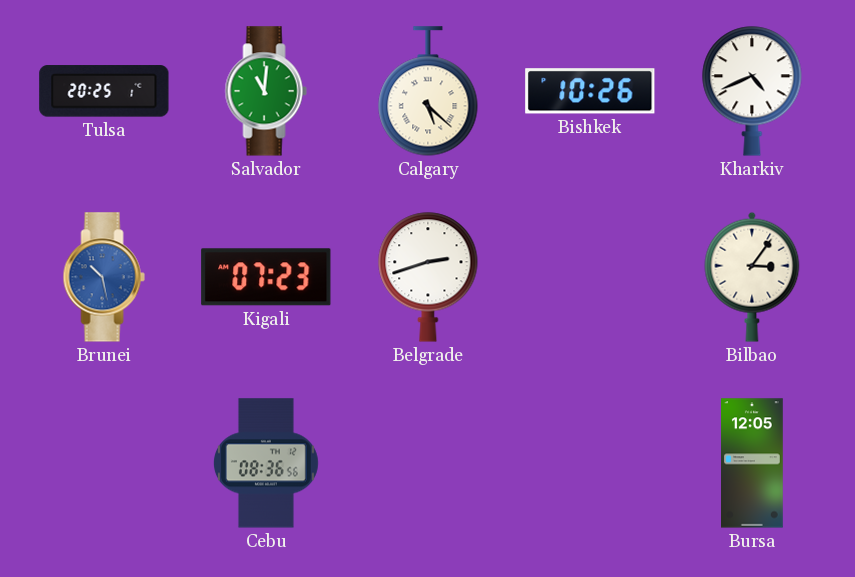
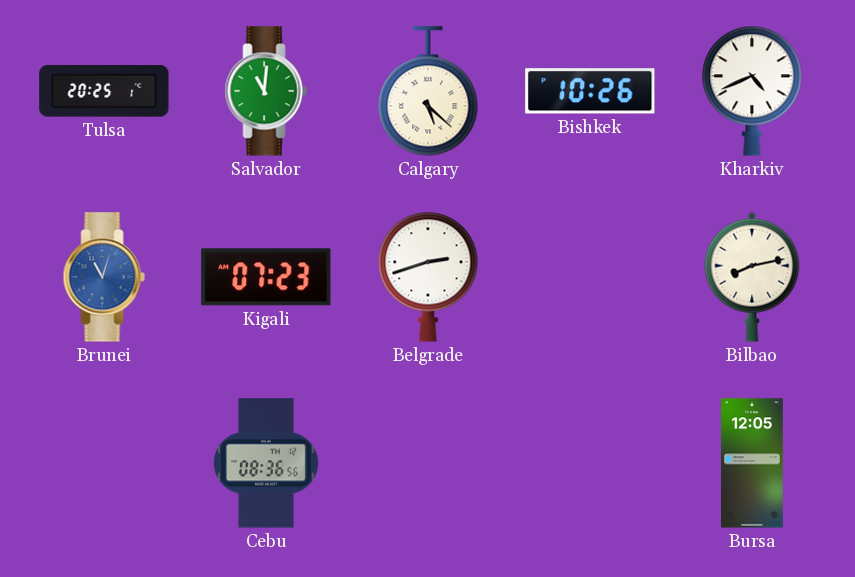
Brunei: 10:28 -> 11:03
Bilbao: 3:06 -> 8:13
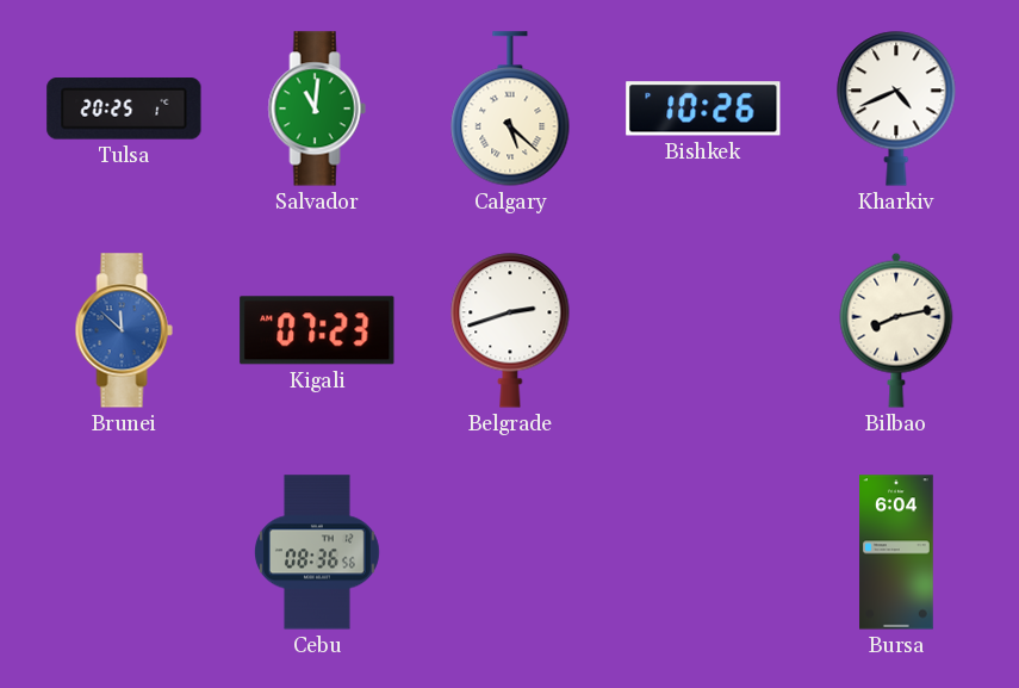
Brunei: 11:03 -> 11:52
Bursa: 12:05 -> 6:04
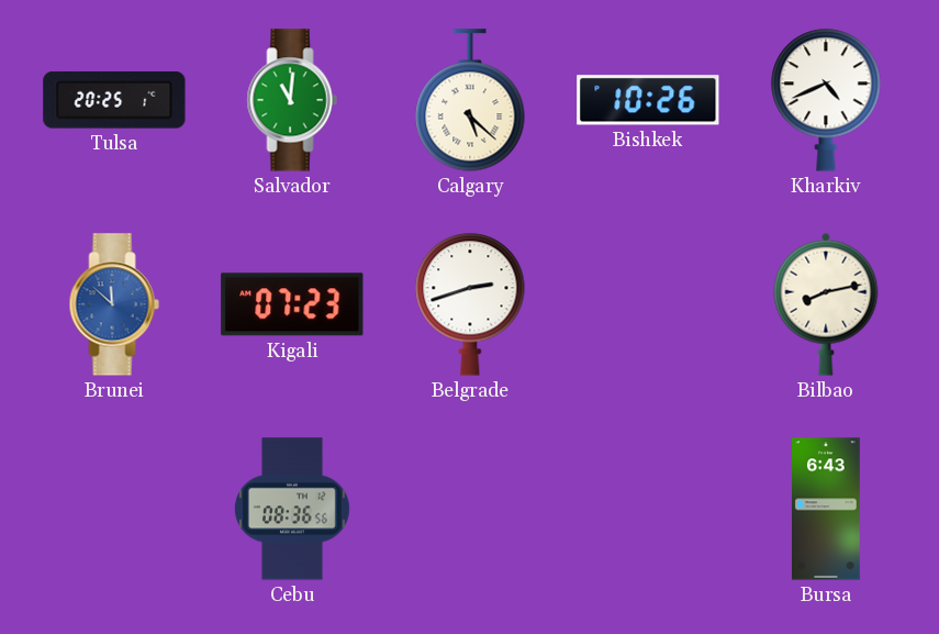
Bursa: 6:04 -> 6:43
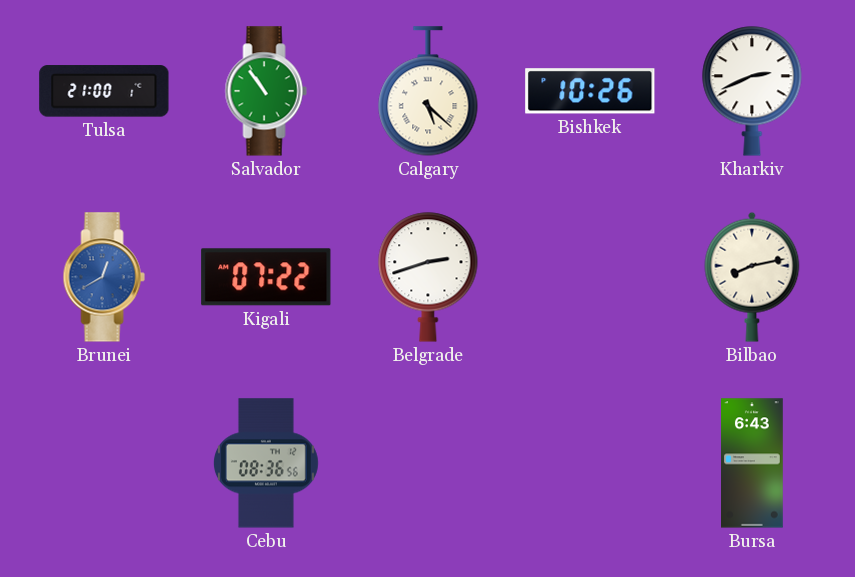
Tulsa: 20:25 -> 21:00
Salvador: 11:01 -> 10:54
Kharkiv: 4:41 -> 2:41
Brunei: 11:52 -> 12:40
Kigali: 07:23 -> 07:22
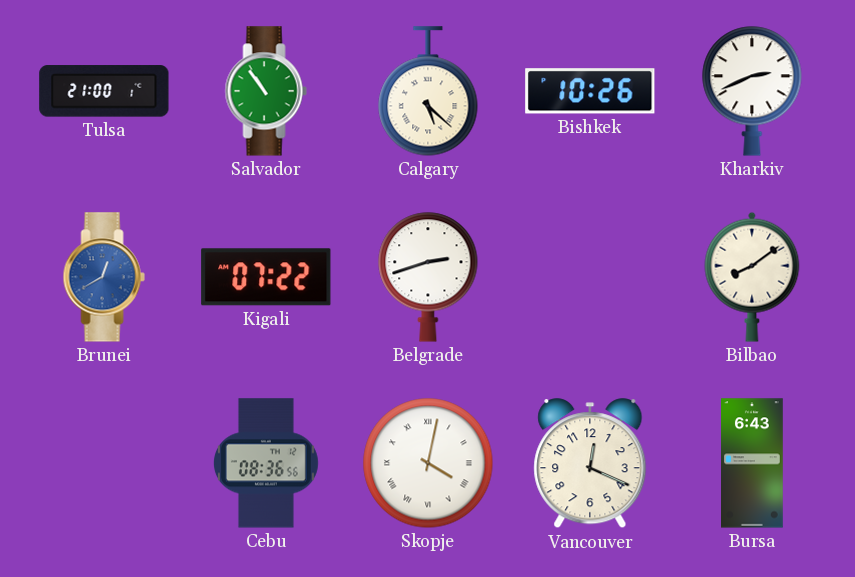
Bilbao: 8:13 -> 8:09
Skopje: none -> 4:02
Vancouver: none -> 12:19
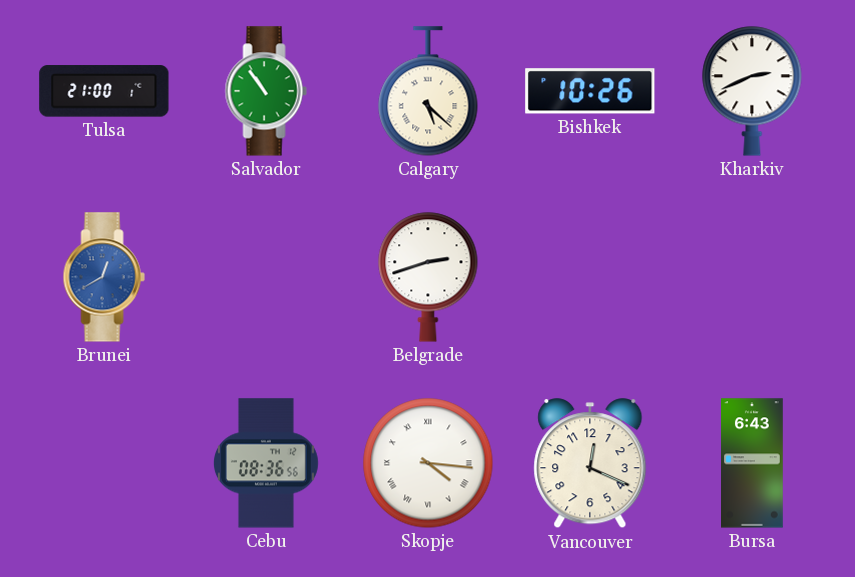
Kigali: 07:22 -> none
Bilbao: 8:09 -> none
Skopje: 4:02 -> 4:16
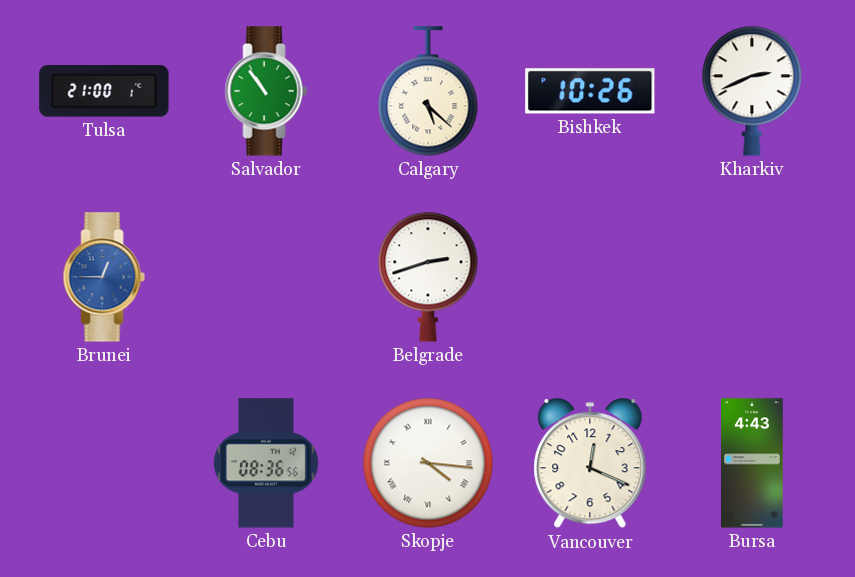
Brunei: 12:40 -> 12:45
Bursa: 6:43 -> 4:43
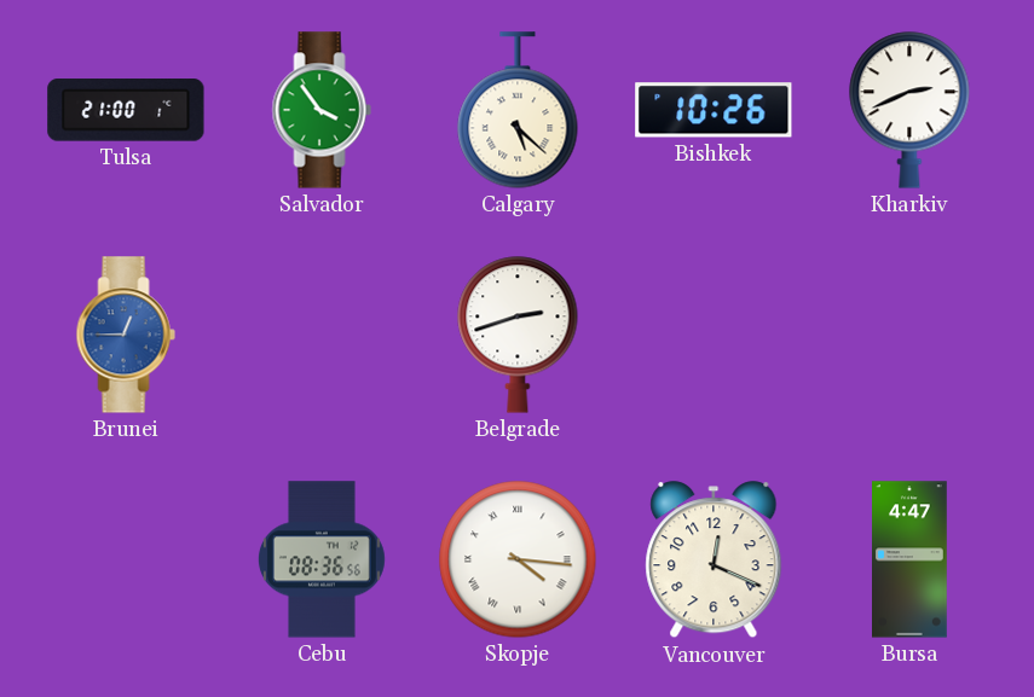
Salvador: 10:54 -> 3:54
Bursa: 4:43 -> 4:47
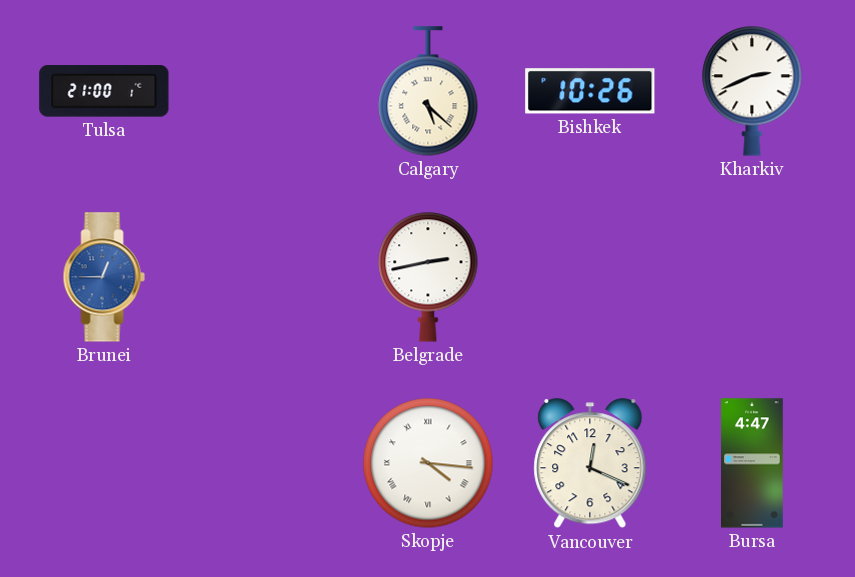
Salvador: 3:54 -> none
Belgrade: 2:42 -> 2:43
Cebu: 08:36 -> none
